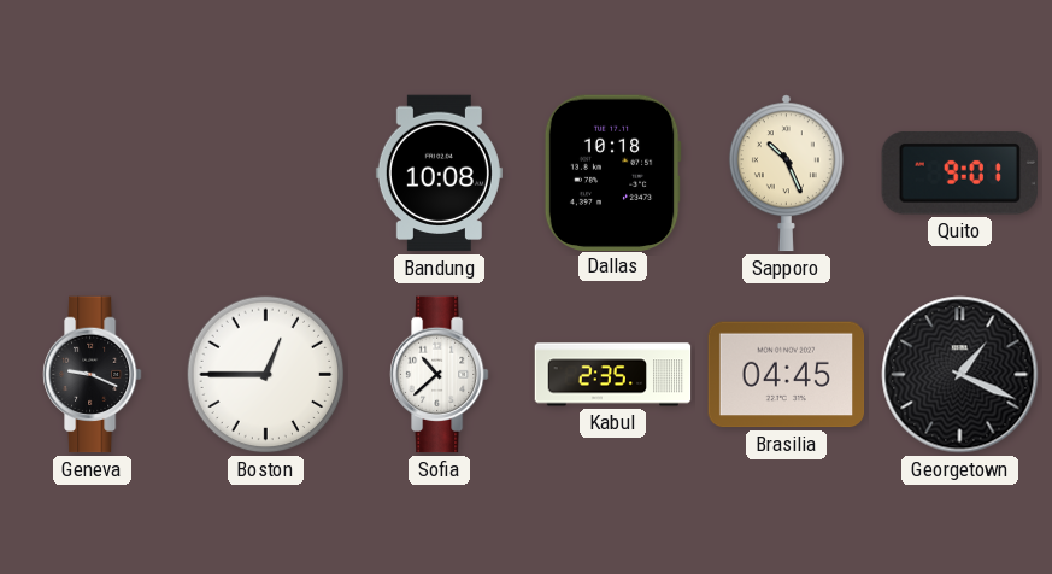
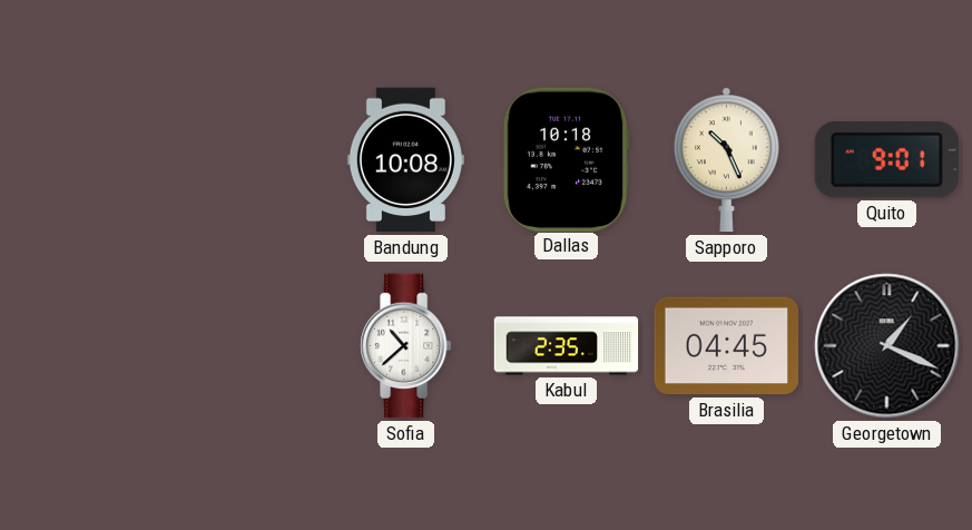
Geneva: 9:19 -> none
Boston: 12:45 -> none
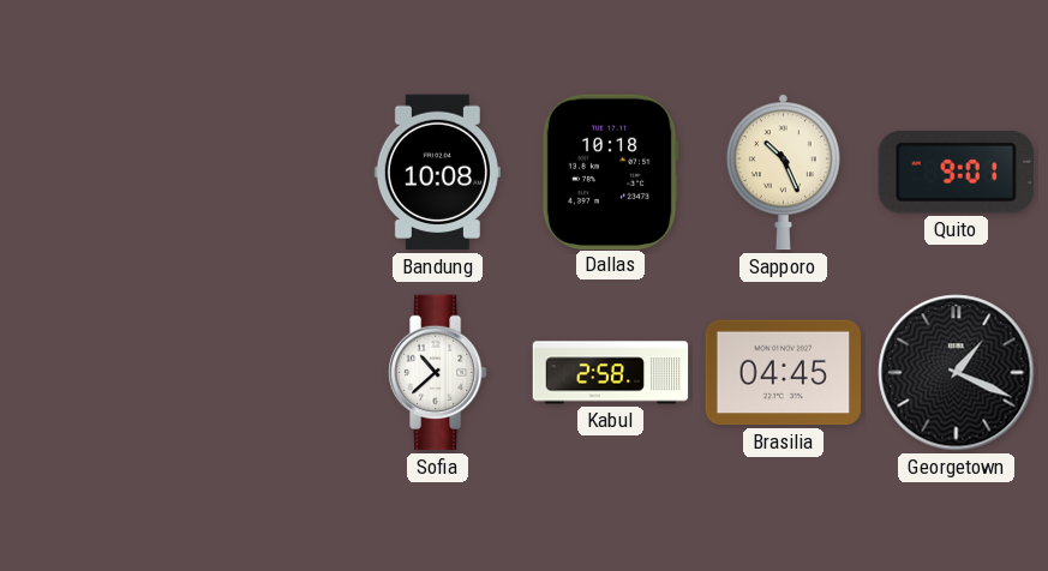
Kabul: 2:35 -> 2:58
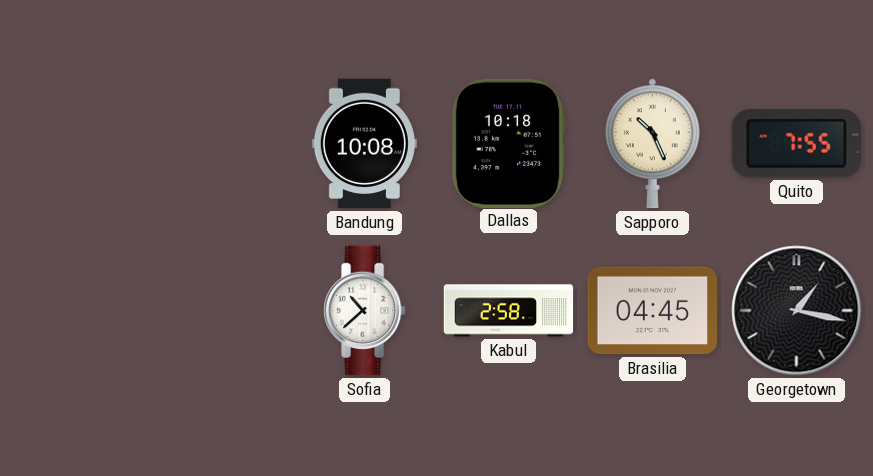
Quito: 9:01 -> 7:55
Georgetown: 1:19 -> 1:17
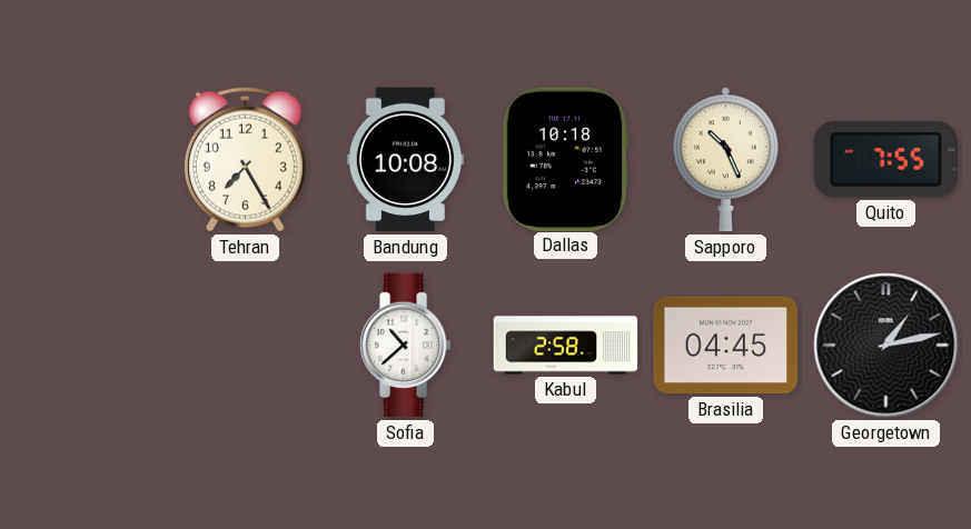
Tehran: none -> 7:25
Georgetown: 1:17 -> 1:13
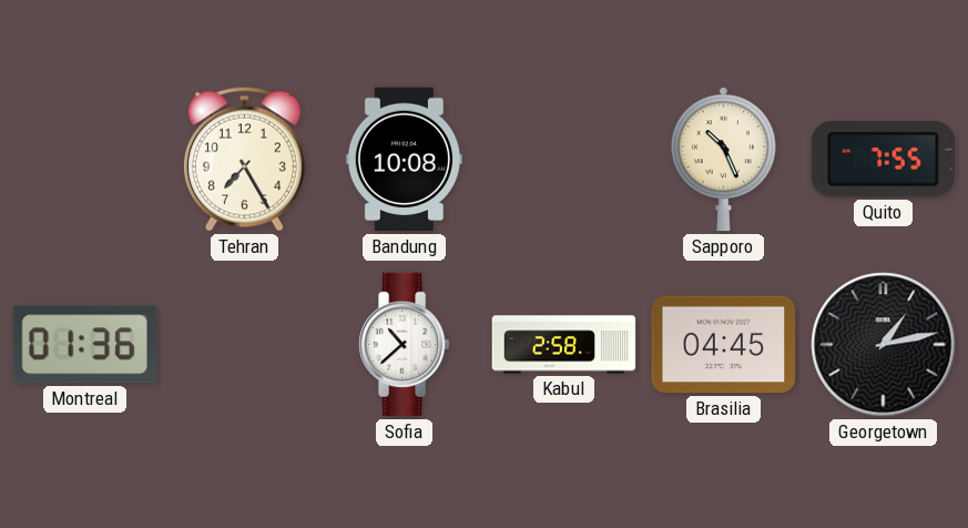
Dallas: 10:18 -> none
Montreal: none -> 01:36
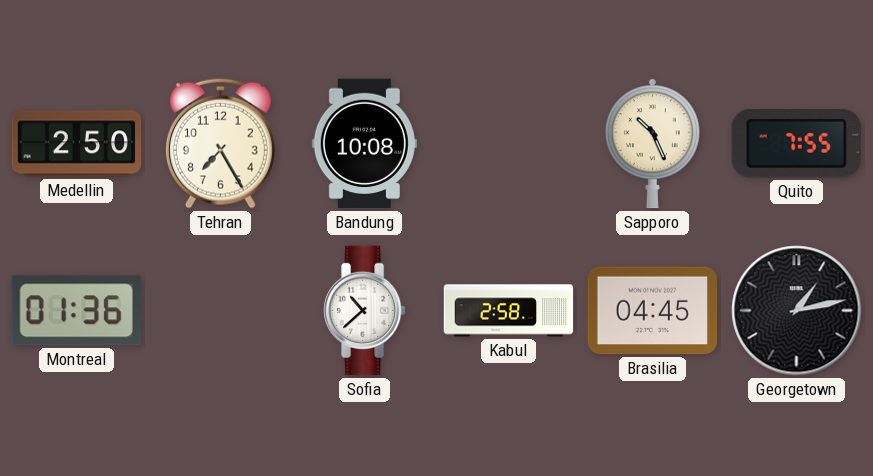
Medellin: none -> 2:50
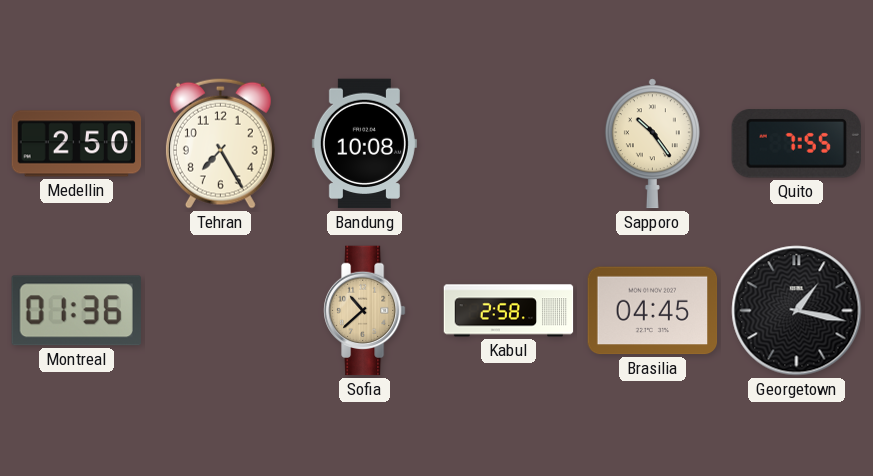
Sapporo: 10:26 -> 10:24
Sofia dial: white -> champagne
Georgetown: 1:13 -> 1:17
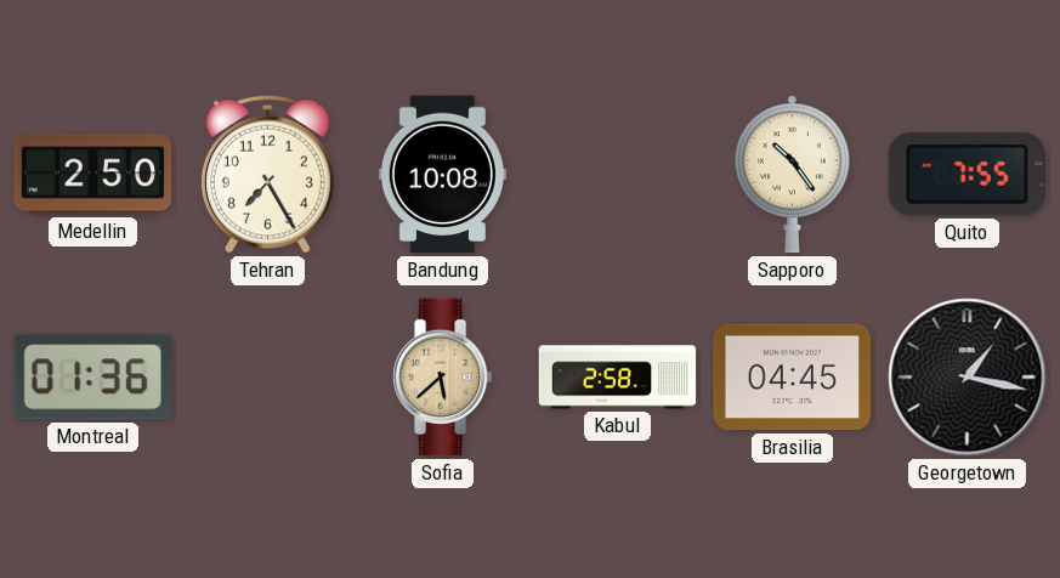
Sofia: 10:38 -> 5:38
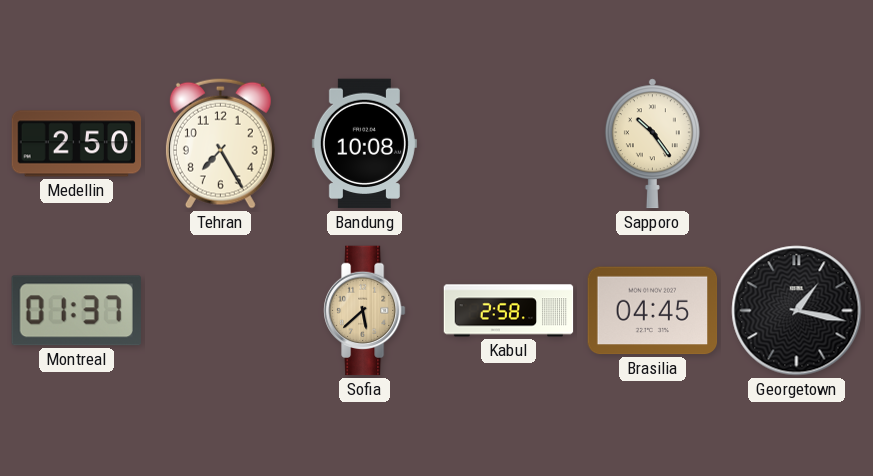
Quito: 7:55 -> none
Montreal: 01:36 -> 01:37
